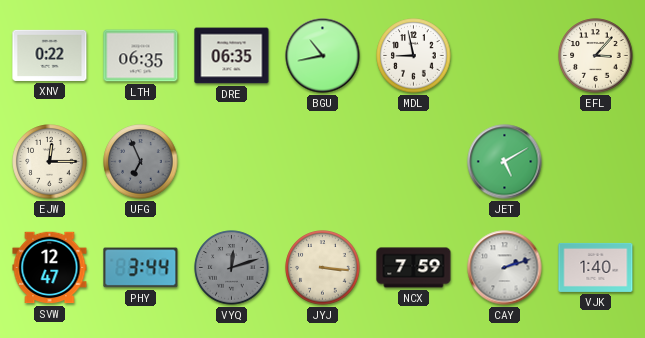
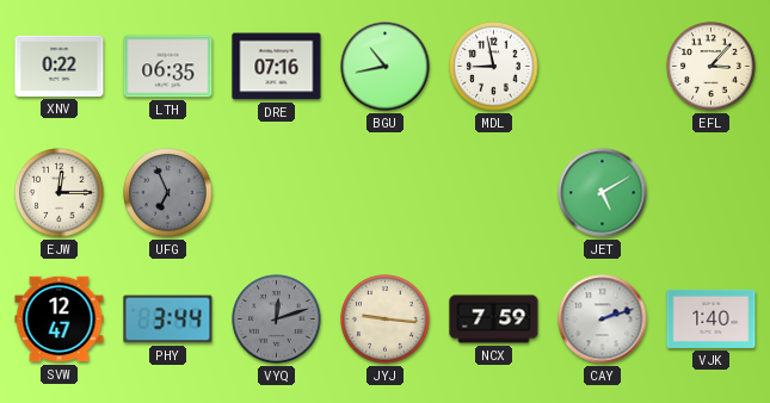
DRE: 06:35 -> 07:16
JYJ: 3:16 -> 9:16
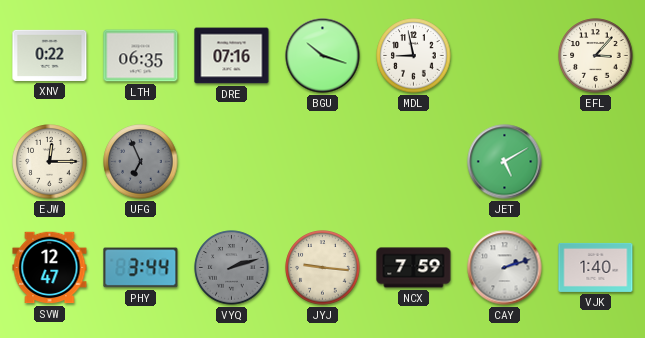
BGU: 10:43 -> 10:18
VYQ: 12:12 -> 2:12
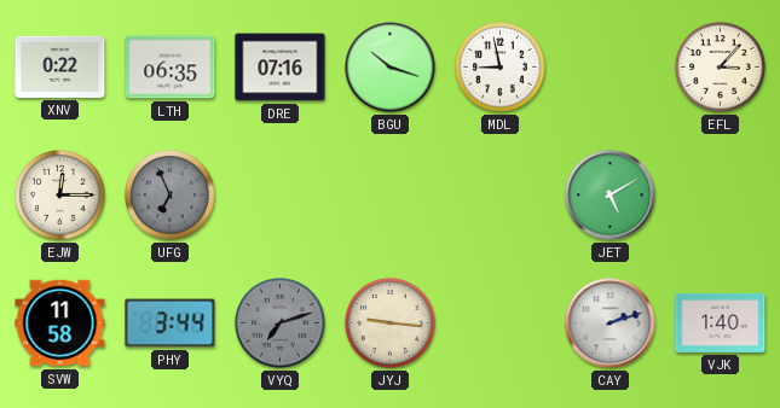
SVW: 12:47 -> 11:58
VYQ: 2:12 -> 7:12
NCX: 7:59 -> none
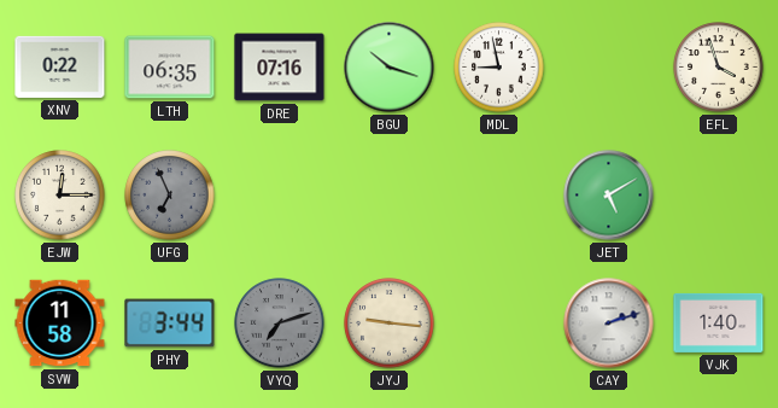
EFL: 3:07 -> 3:57
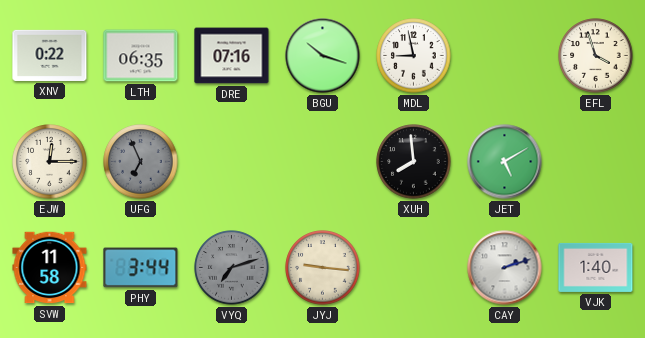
XUH: none -> 7:59
